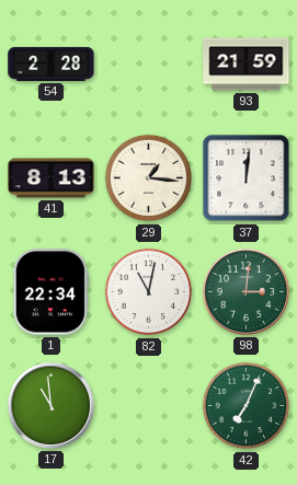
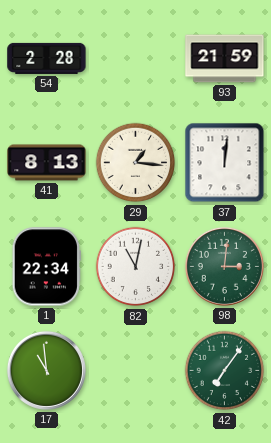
42: 7:04 -> 7:06
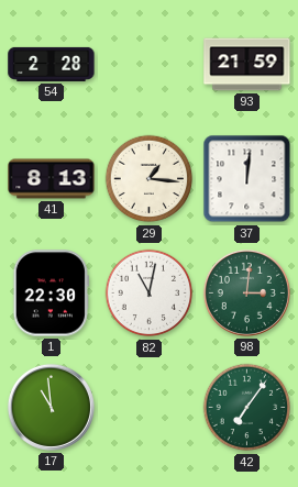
1: 22:34 -> 22:30
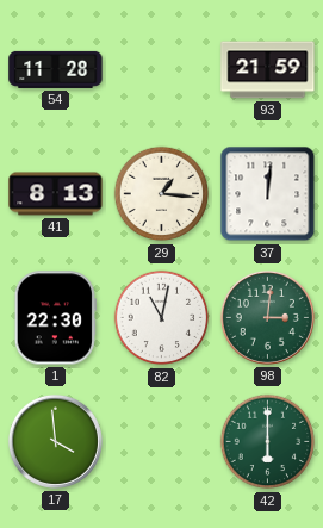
54: 2:28 -> 11:28
17: 10:59 -> 3:59
42: 7:06 -> 6:00
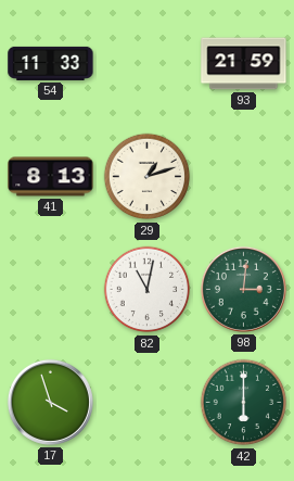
54: 11:28 -> 11:33
29: 1:16 -> 1:12
37: 12:01 -> none
1: 22:30 -> none
17: 3:59 -> 3:57
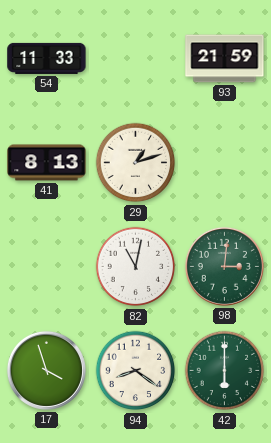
94: none -> 8:21
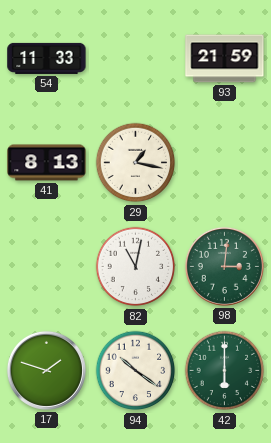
29: 1:12 -> 1:17
17: 3:57 -> 1:48
94: 8:21 -> 10:21
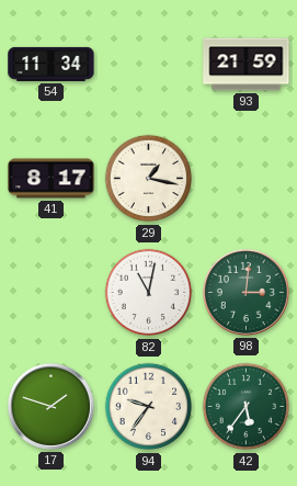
54: 11:33 -> 11:34
41: 8:13 -> 8:17
94: 10:21 -> 9:36
42: 6:00 -> 5:36
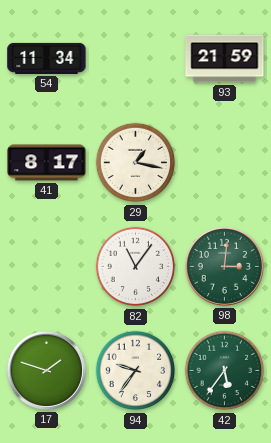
82: 11:02 -> 11:06
